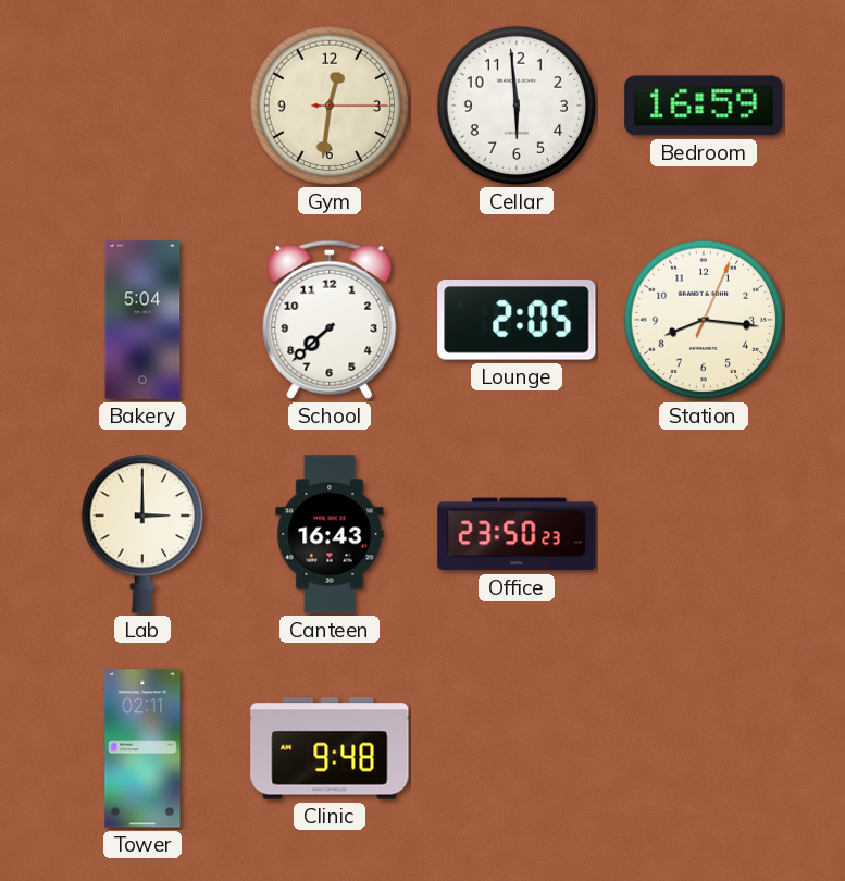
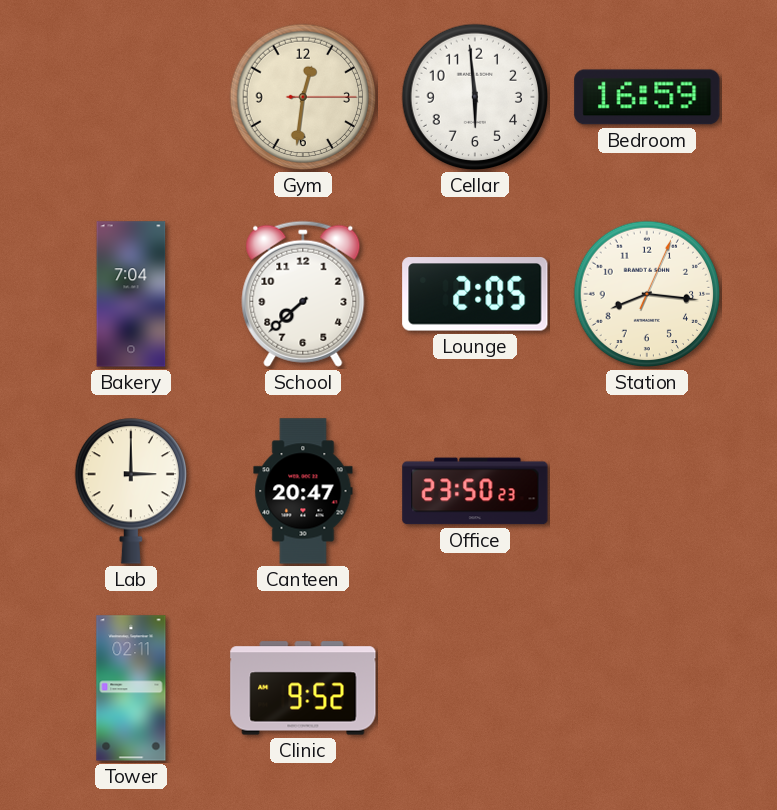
Bakery: 5:04 -> 7:04
Canteen: 16:43 -> 20:47
Clinic: 9:48 -> 9:52
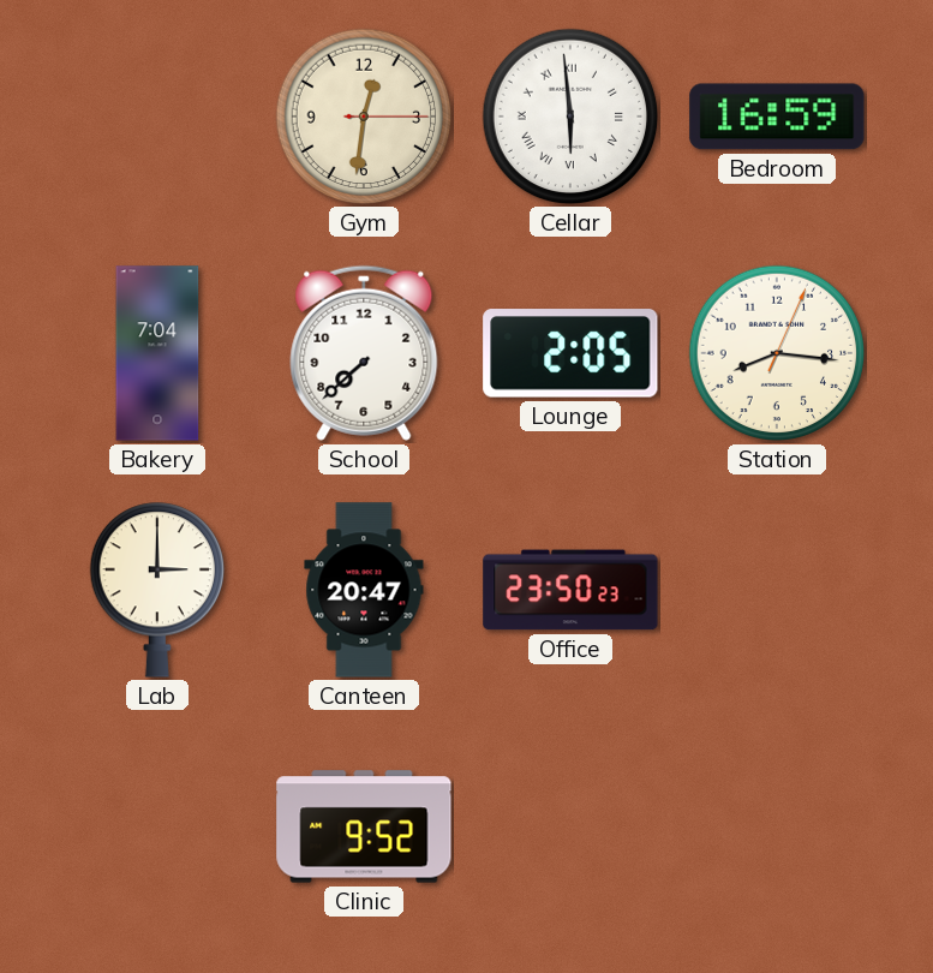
Cellar numerals: Arabic -> Roman
Tower: 02:11 -> none
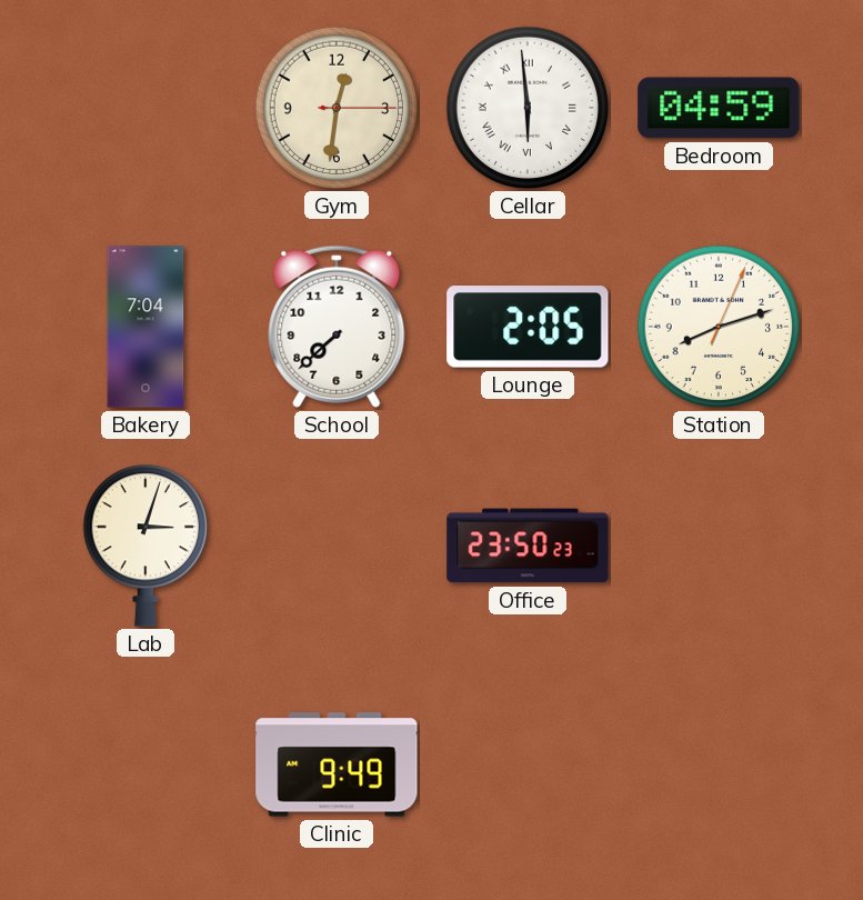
Bedroom: 16:59 -> 04:59
Station: 8:16 -> 8:12
Lab: 3:00 -> 3:03
Canteen: 20:47 -> none
Clinic: 9:52 -> 9:49
